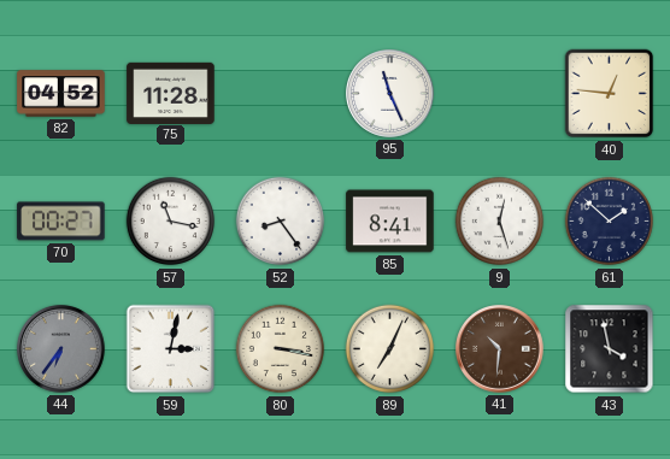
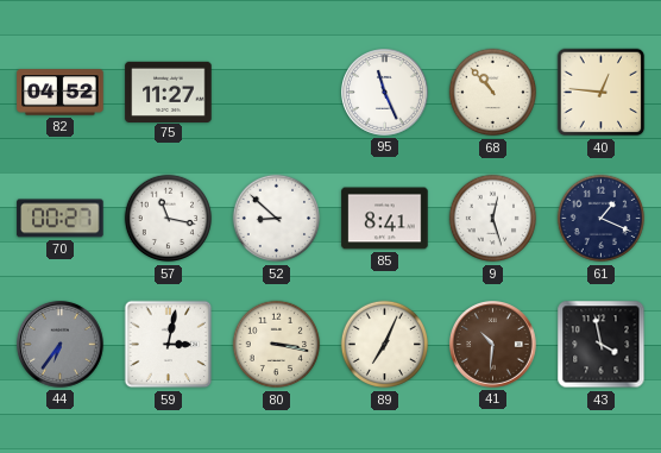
75: 11:28 -> 11:27
68: none -> 10:53
52: 8:24 -> 8:52
61: 1:52 -> 1:19
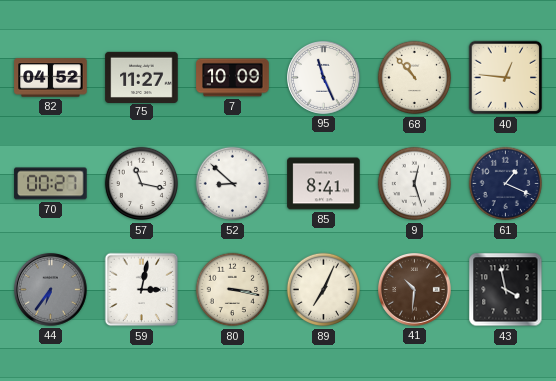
7: none -> 10:09
